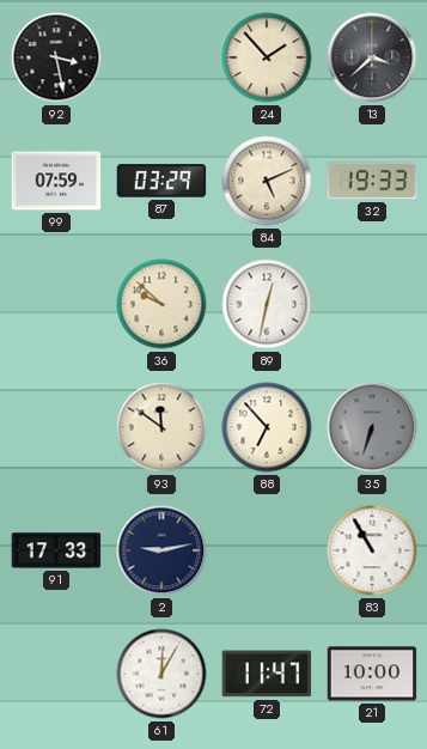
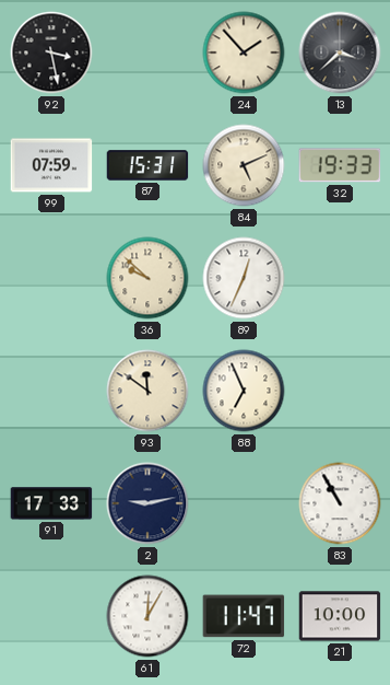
87: 03:29 -> 15:31
89: 12:32 -> 12:34
88: 6:53 -> 6:56
35: 6:33 -> none
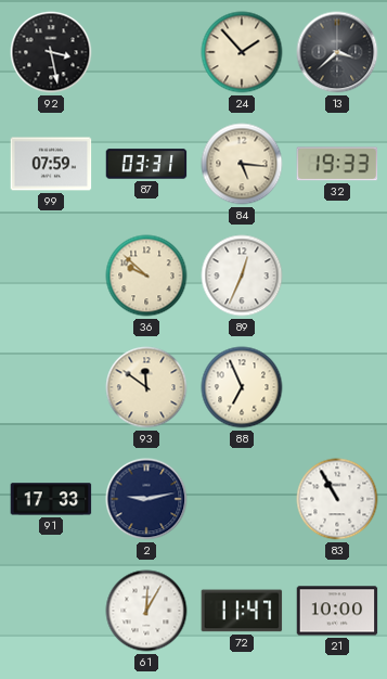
87: 15:31 -> 03:31
84: 5:11 -> 5:16
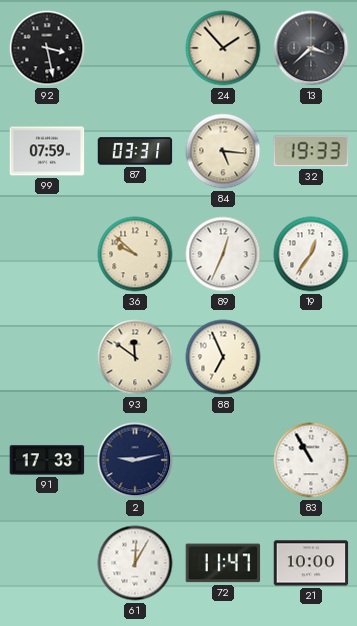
19: none -> 12:36
